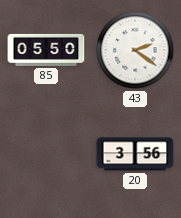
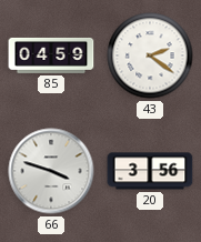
85: 05:50 -> 04:59
66: none -> 3:48
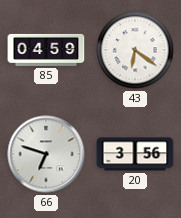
43: 2:21 -> 6:21
66: 3:48 -> 6:48
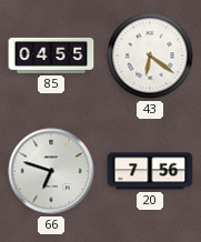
85: 04:59 -> 04:55
20: 3:56 -> 7:56
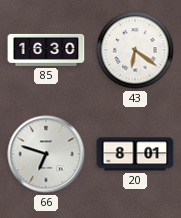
85: 04:55 -> 16:30
20: 7:56 -> 8:01
